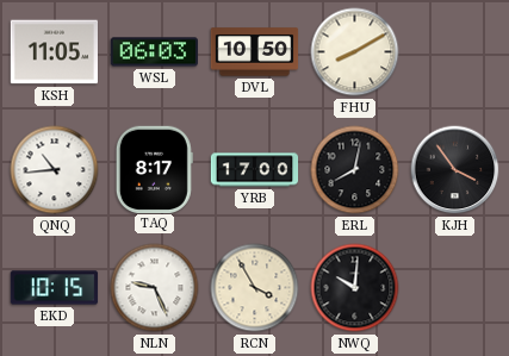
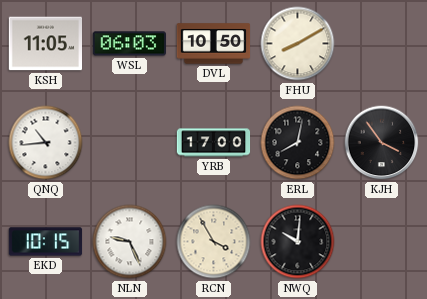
TAQ: 8:17 -> none
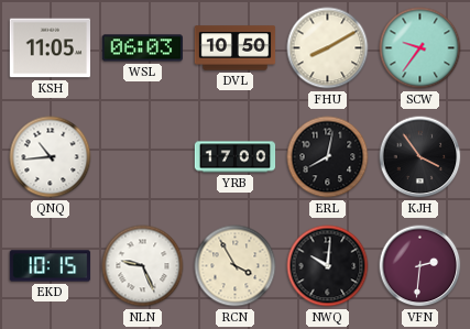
SCW: none -> 9:36
VFN: none -> 2:31
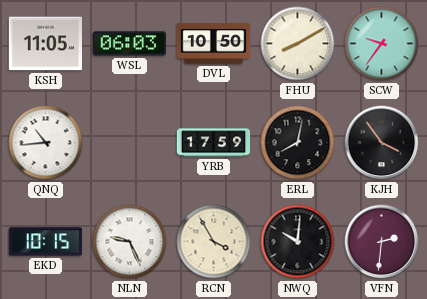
YRB: 17:00 -> 17:59
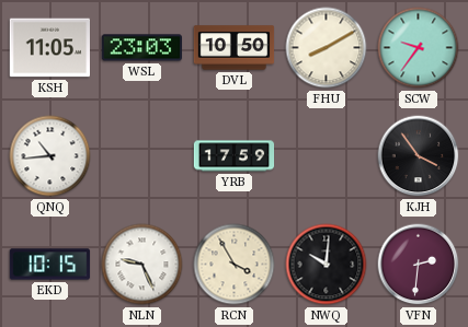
WSL: 06:03 -> 23:03
ERL: 8:02 -> none
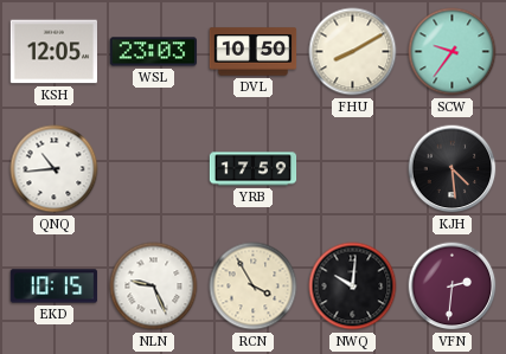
KSH: 11:05 -> 12:05
KJH: 3:54 -> 4:29
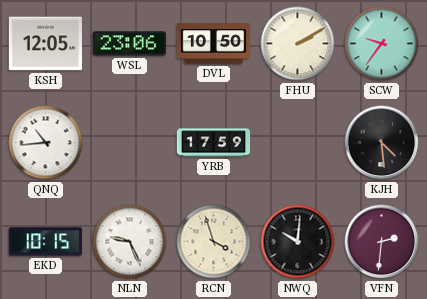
WSL: 23:03 -> 23:06
FHU: 8:10 -> 2:10
RCN: 3:55 -> 3:57
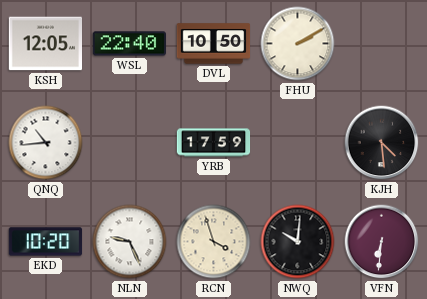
WSL: 23:06 -> 22:40
SCW: 9:36 -> none
EKD: 10:15 -> 10:20
VFN: 2:31 -> 6:31
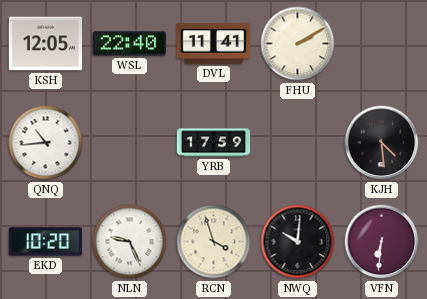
DVL: 10:50 -> 11:41
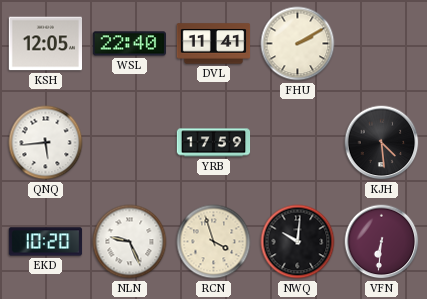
QNQ: 10:44 -> 5:44
